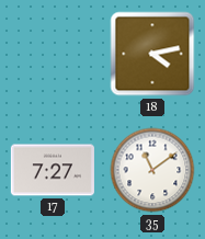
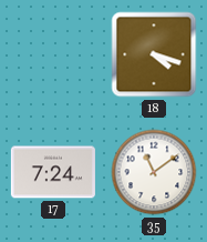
18: 4:13 -> 4:18
17: 7:27 -> 7:24
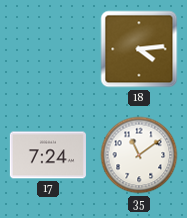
18: 4:18 -> 4:14
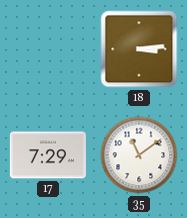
18: 4:14 -> 3:14
17: 7:24 -> 7:29
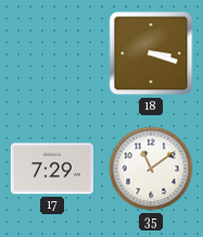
18: 3:14 -> 3:18
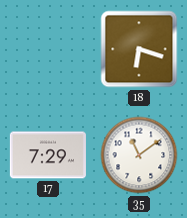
18: 3:18 -> 6:18
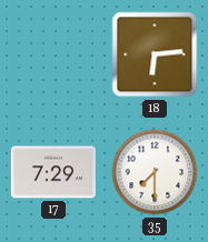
18: 6:18 -> 6:14
35: 11:09 -> 7:30
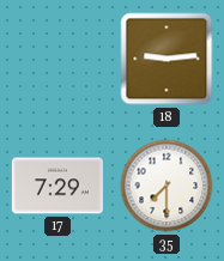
18: 6:14 -> 9:14
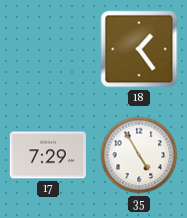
18: 9:14 -> 1:24
35: 7:30 -> 4:55
